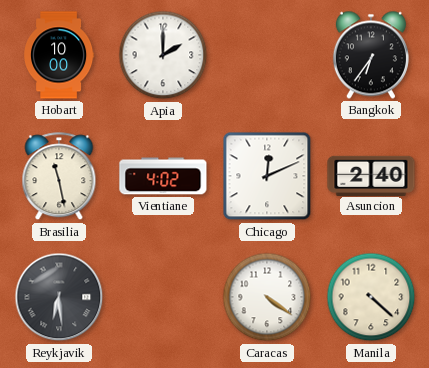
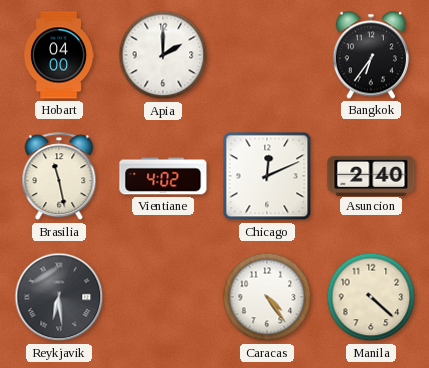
Hobart: 10:00 -> 04:00
Caracas: 4:21 -> 4:24
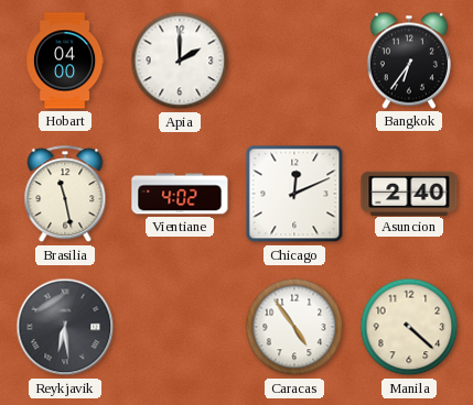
Caracas: 4:24 -> 4:54
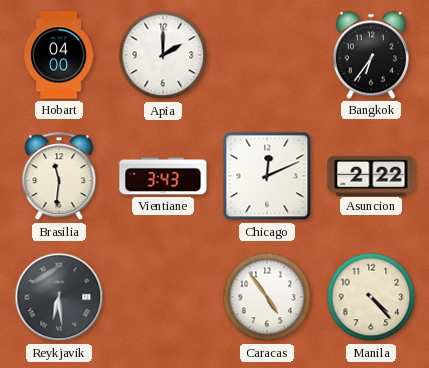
Brasilia: 11:28 -> 11:31
Vientiane: 4:02 -> 3:43
Asuncion: 2:40 -> 2:22
Manila: 4:22 -> 4:23
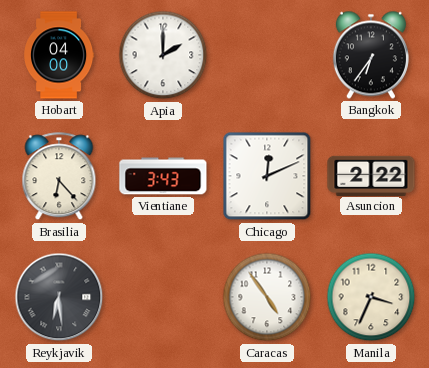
Brasilia: 11:31 -> 6:23
Manila: 4:23 -> 3:34
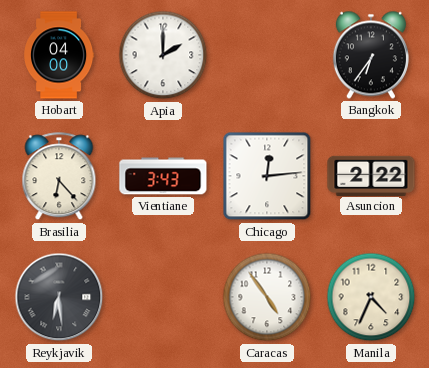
Chicago: 12:11 -> 12:14
Manila: 3:34 -> 4:34
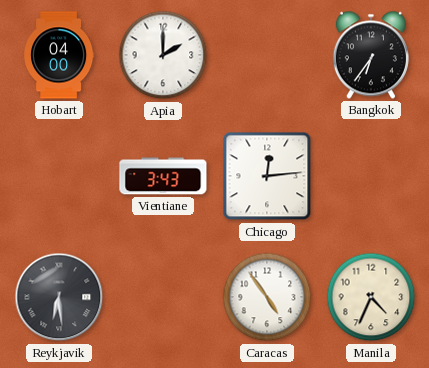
Brasilia: 6:23 -> none
Asuncion: 2:22 -> none
